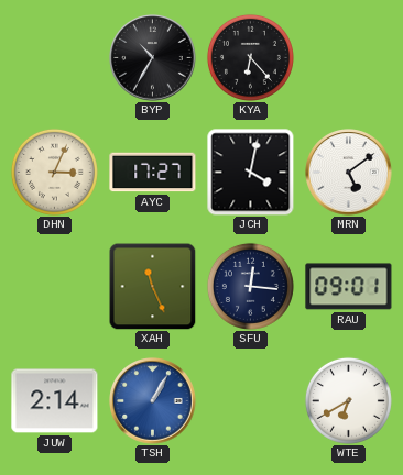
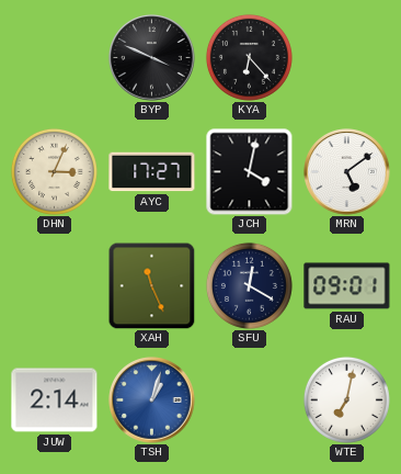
BYP: 10:35 -> 3:49
SFU: 12:16 -> 12:20
TSH: 1:05 -> 1:03
WTE: 6:40 -> 7:02
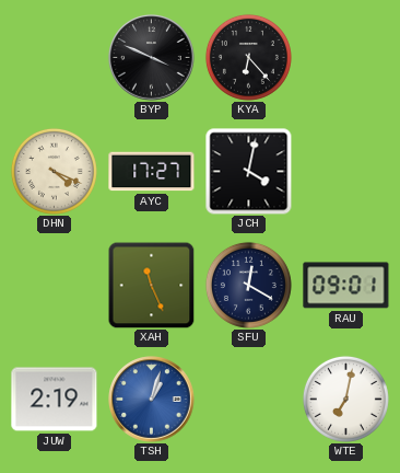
DHN: 3:04 -> 4:19
MRN: 5:09 -> none
JUW: 2:14 -> 2:19
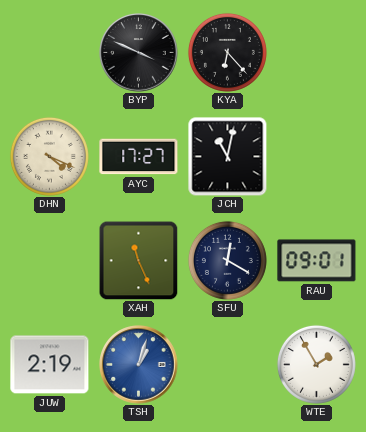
JCH: 4:02 -> 11:02
WTE: 7:02 -> 1:55
